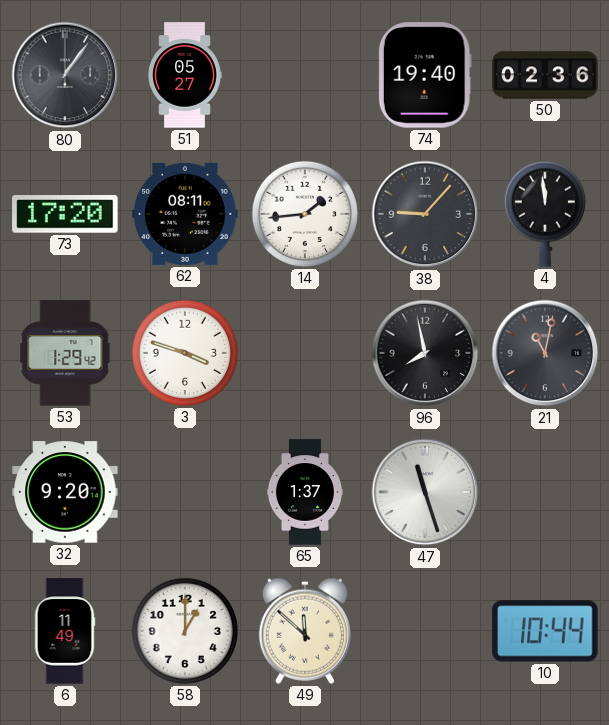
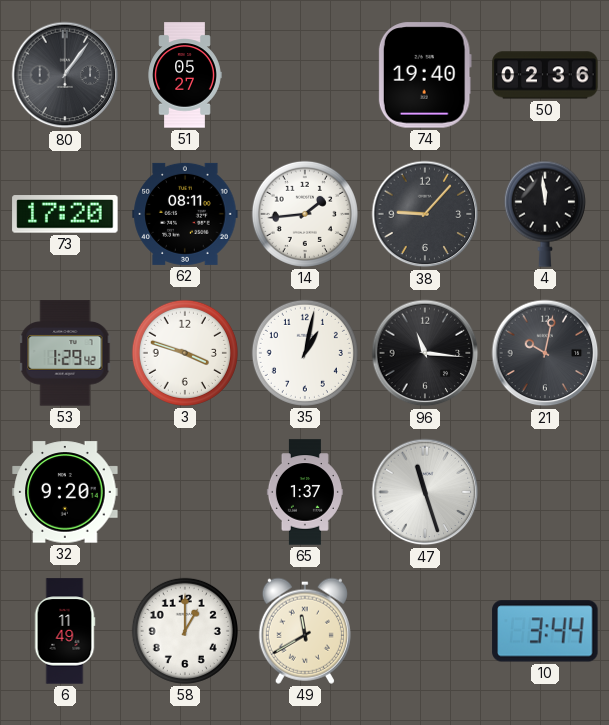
35: none -> 1:02
96: 7:58 -> 11:16
21: 11:02 -> 10:02
49: 11:52 -> 11:40
10: 10:44 -> 3:44
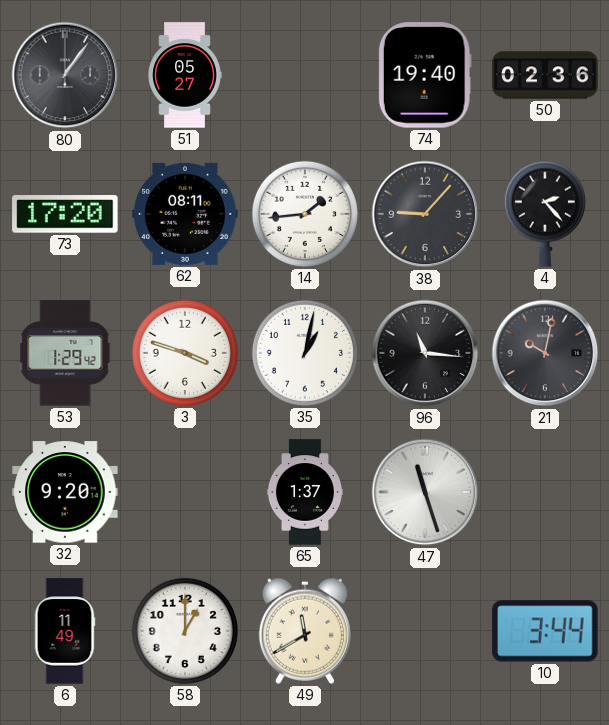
4: 11:59 -> 2:23
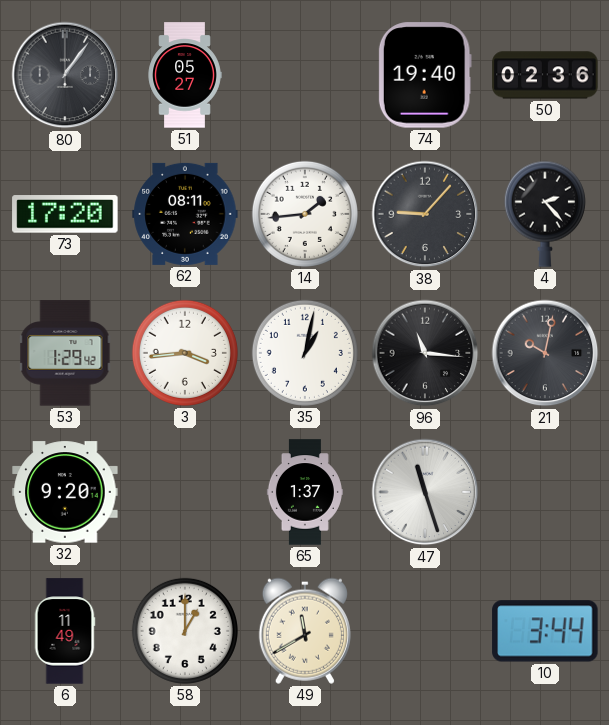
3: 3:48 -> 3:44
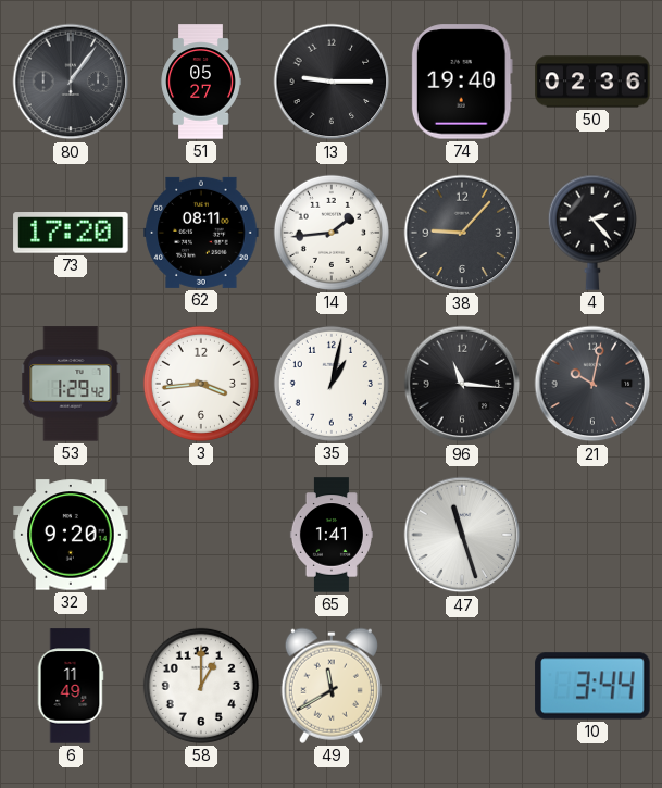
13: none -> 9:15
65: 1:37 -> 1:41
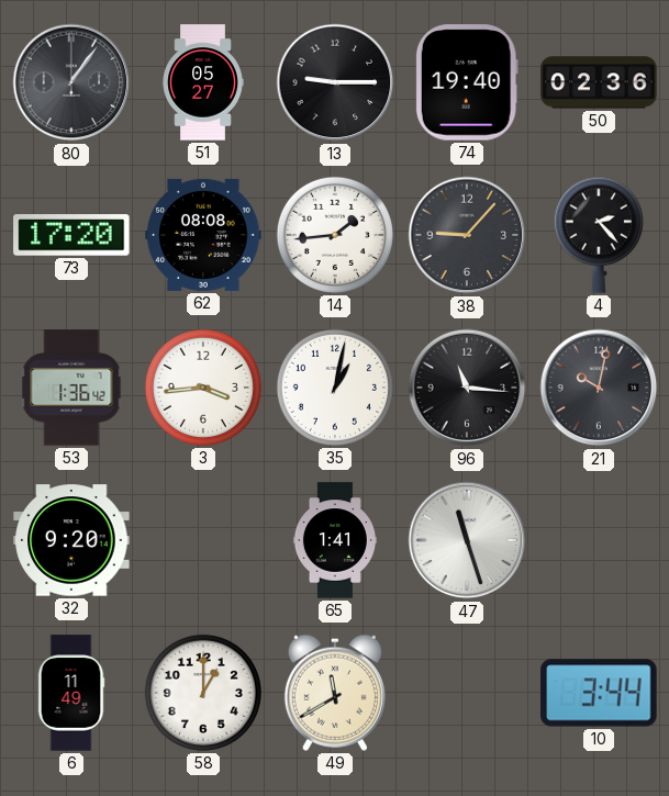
62: 08:11 -> 08:08
53: 1:29 -> 1:36
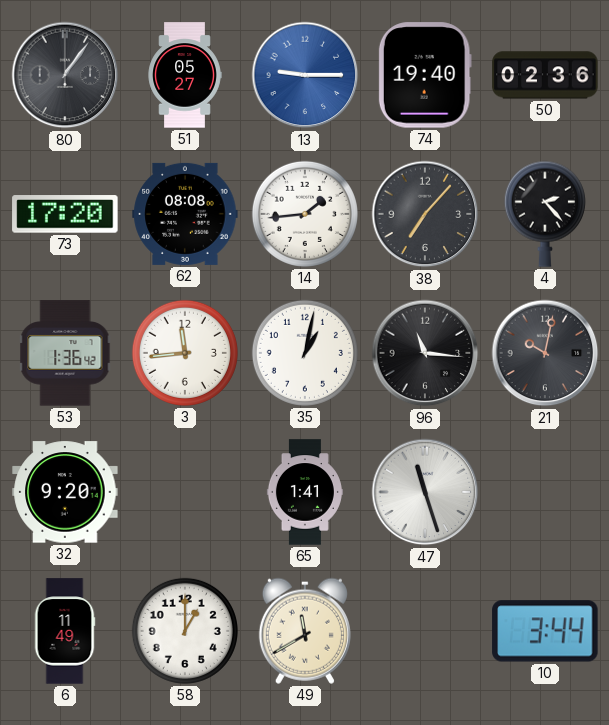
13 dial: black -> blue
38: 9:07 -> 7:07
3: 3:44 -> 11:44
